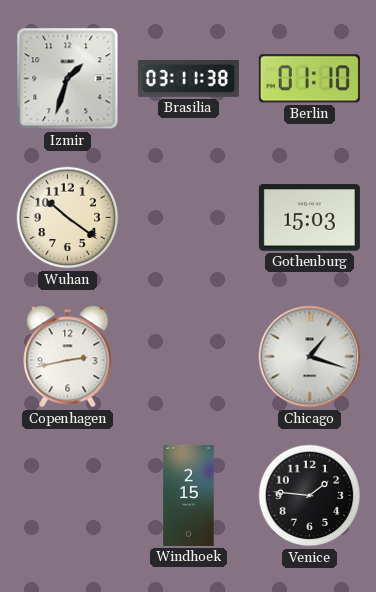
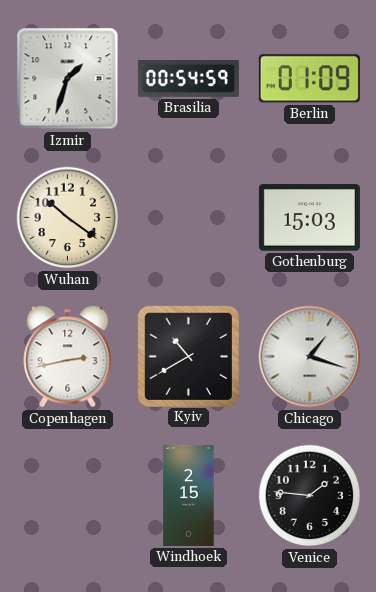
Brasilia: 03:11 -> 00:54
Berlin: 01:10 -> 01:09
Kyiv: none -> 10:40
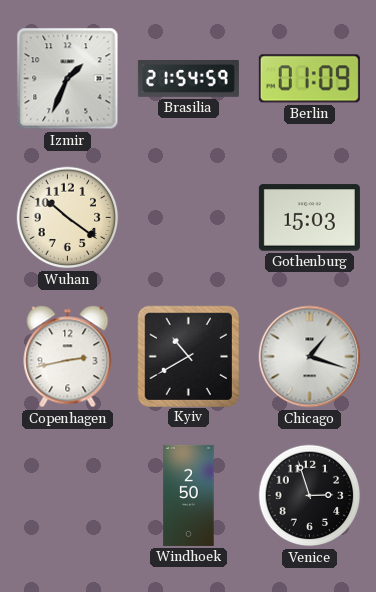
Izmir: 1:33 -> 1:34
Brasilia: 00:54 -> 21:54
Windhoek: 2:15 -> 2:50
Venice: 1:46 -> 2:57
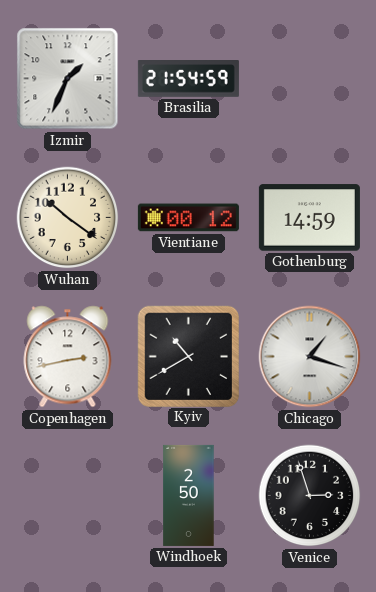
Berlin: 01:09 -> none
Vientiane: none -> 00:12
Gothenburg: 15:03 -> 14:59
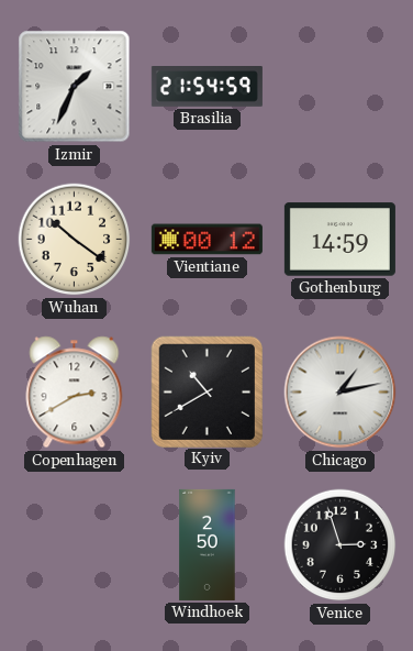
Copenhagen: 2:43 -> 2:40
Chicago: 1:18 -> 1:13
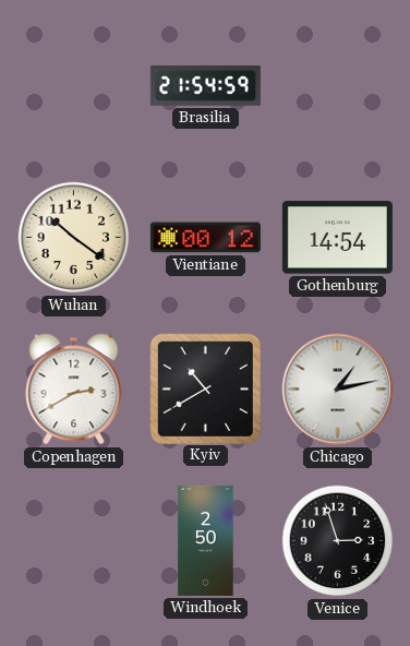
Izmir: 1:34 -> none
Gothenburg: 14:59 -> 14:54
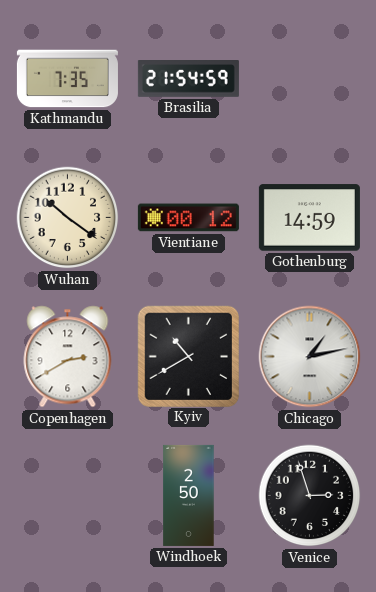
Kathmandu: none -> 7:35
Gothenburg: 14:54 -> 14:59
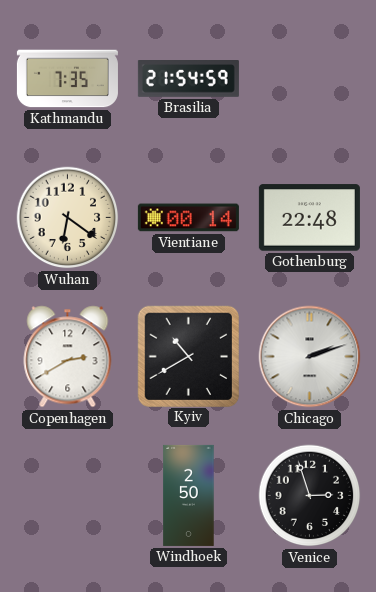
Wuhan: 10:21 -> 6:21
Vientiane: 00:12 -> 00:14
Gothenburg: 14:59 -> 22:48
Chicago: 1:13 -> 2:12
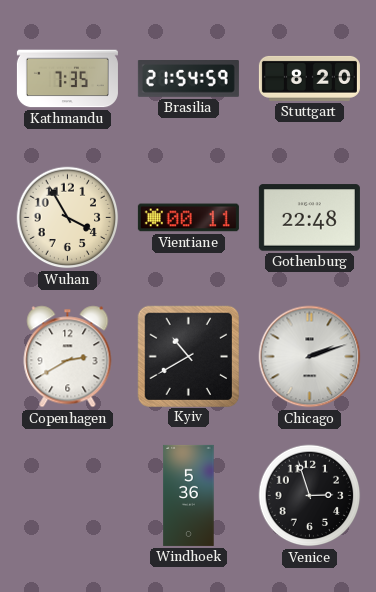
Stuttgart: none -> 8:20
Wuhan: 6:21 -> 3:55
Vientiane: 00:14 -> 00:11
Windhoek: 2:50 -> 5:36
